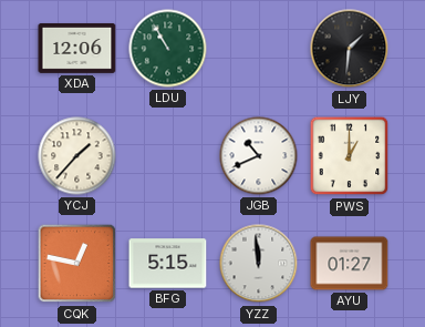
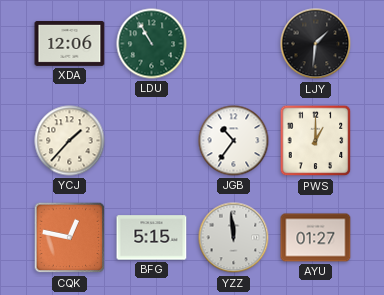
JGB: 10:41 -> 10:36
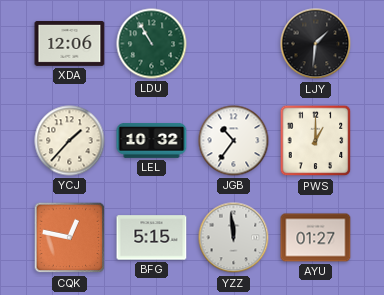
LEL: none -> 10:32
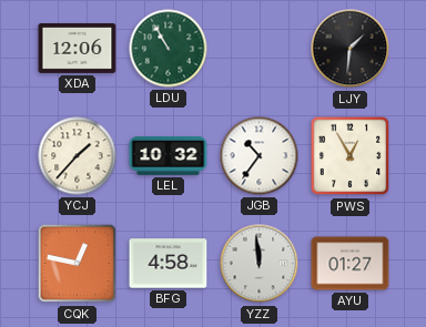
PWS: 1:00 -> 12:55
BFG: 5:15 -> 4:58
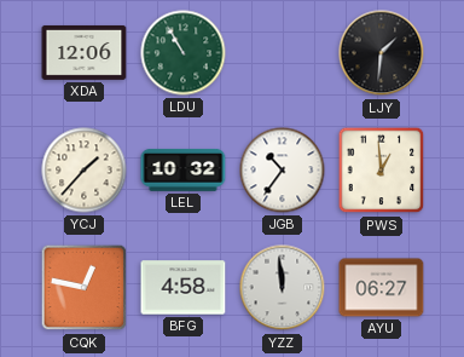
PWS: 12:55 -> 12:59
AYU: 01:27 -> 06:27
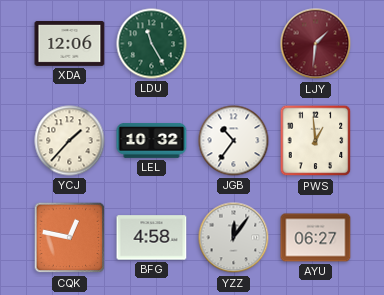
LDU: 10:55 -> 11:25
LJY dial: black -> burgundy
YZZ: 11:59 -> 12:06
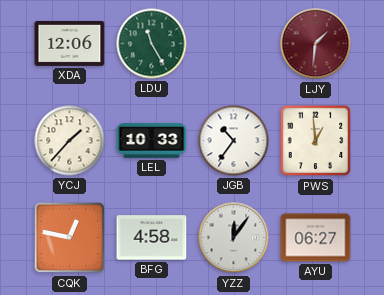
LEL: 10:32 -> 10:33
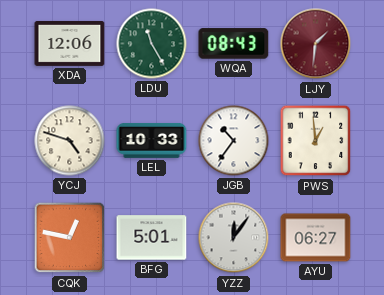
WQA: none -> 08:43
YCJ: 1:37 -> 4:48
BFG: 4:58 -> 5:01
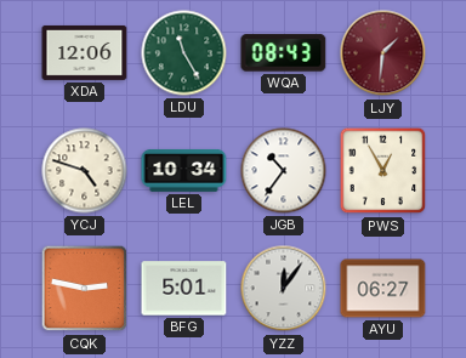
LEL: 10:33 -> 10:34
PWS: 12:59 -> 12:55
CQK: 12:47 -> 2:47
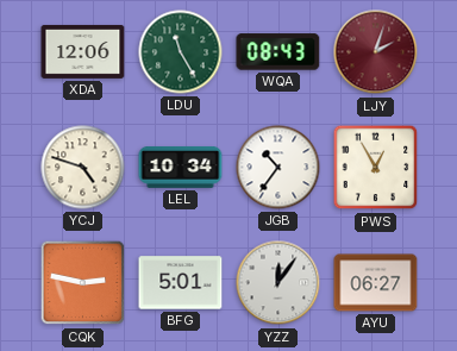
LJY: 1:31 -> 2:03
